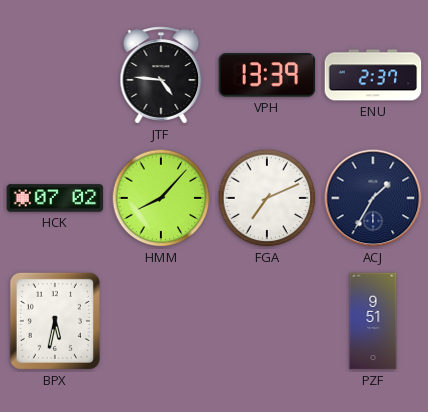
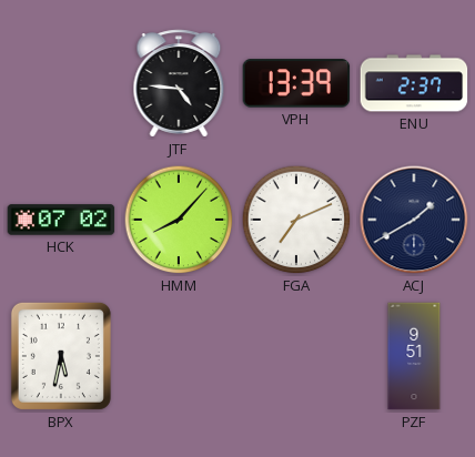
ACJ: 1:35 -> 1:40
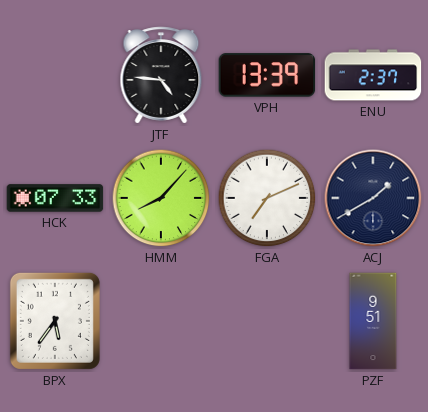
HCK: 07:02 -> 07:33
BPX: 5:32 -> 5:36
